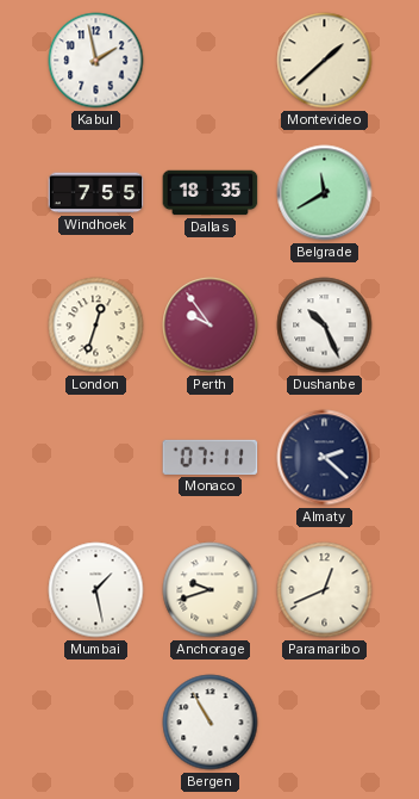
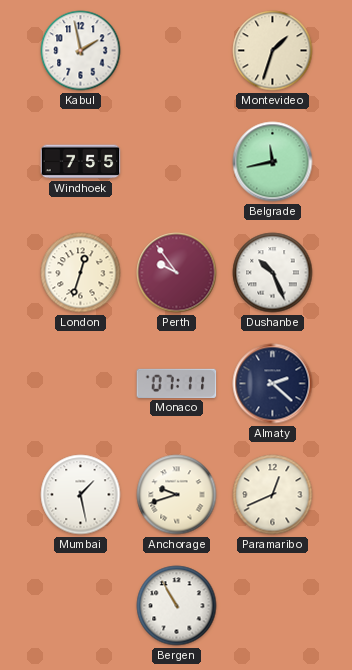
Montevideo: 1:38 -> 1:33
Dallas: 18:35 -> none
Belgrade: 11:40 -> 11:43
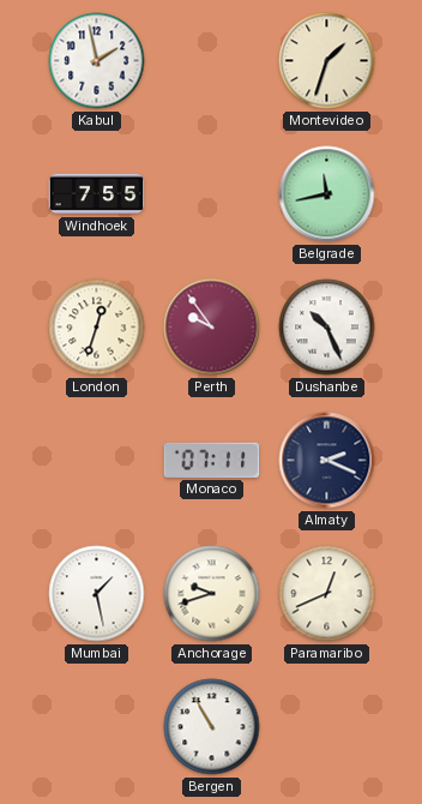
Almaty: 2:22 -> 2:19
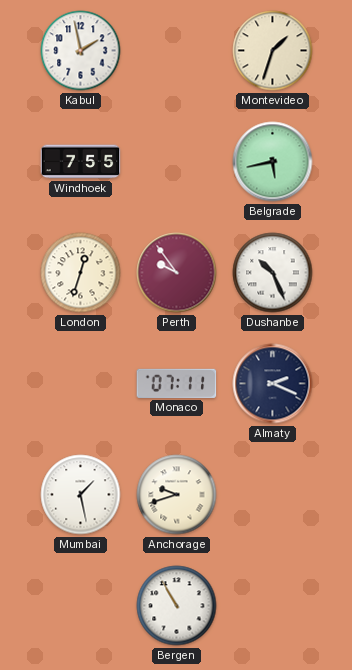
Belgrade: 11:43 -> 5:43
Paramaribo: 12:41 -> none
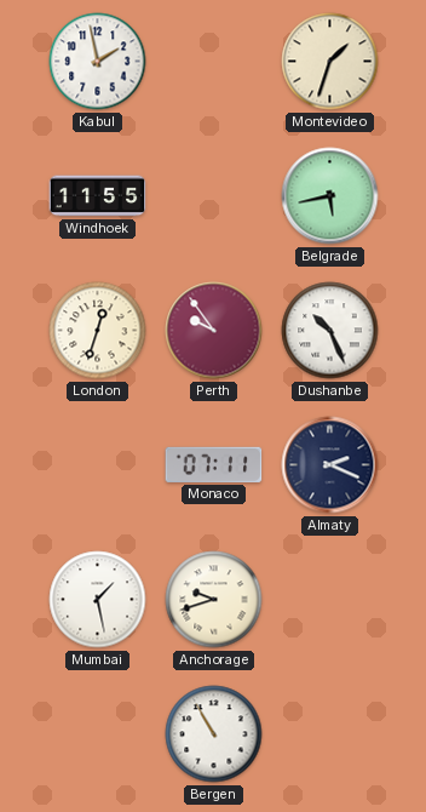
Windhoek: 7:55 -> 11:55
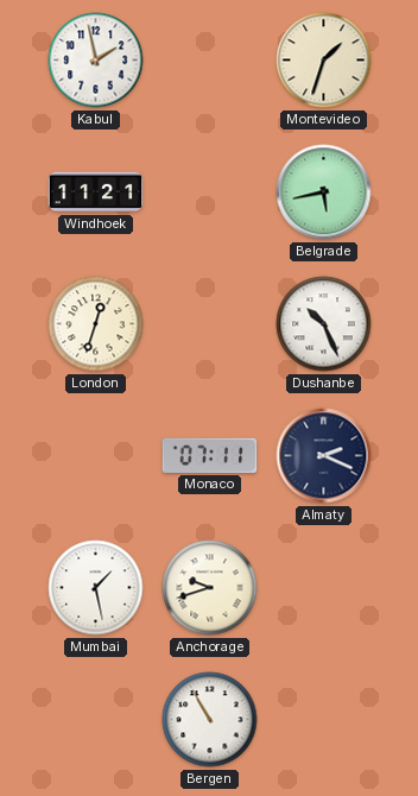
Windhoek: 11:55 -> 11:21
Perth: 9:54 -> none
